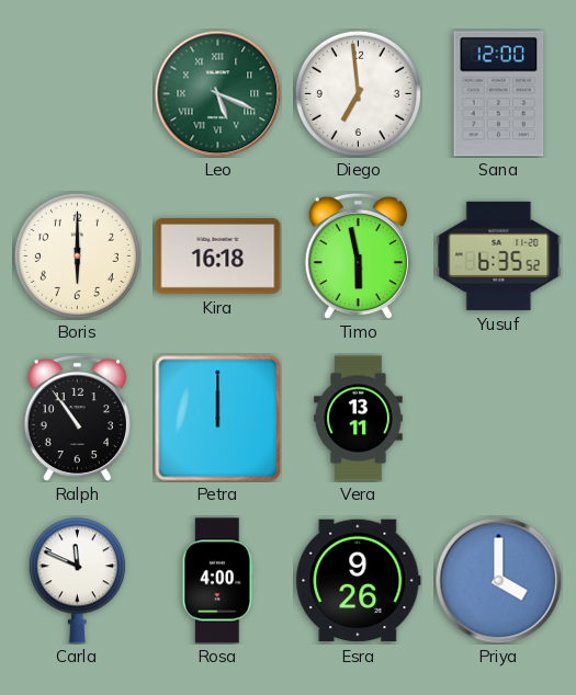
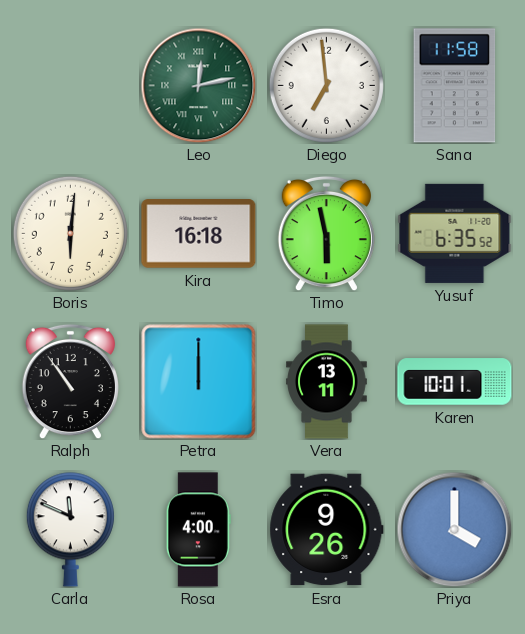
Leo: 5:19 -> 12:13
Sana: 12:00 -> 11:58
Boris: 6:00 -> 6:01
Karen: none -> 10:01
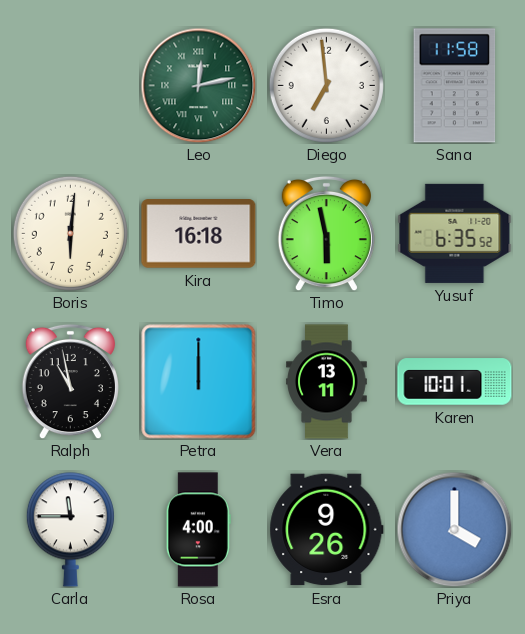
Ralph: 10:54 -> 10:58
Carla: 11:49 -> 11:45
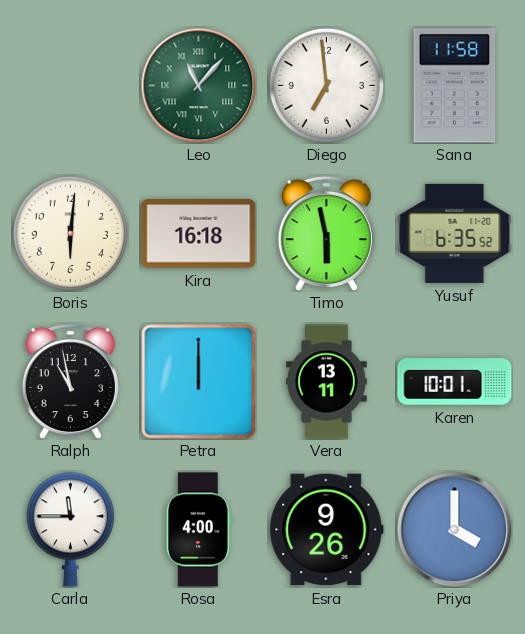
Leo: 12:13 -> 11:07
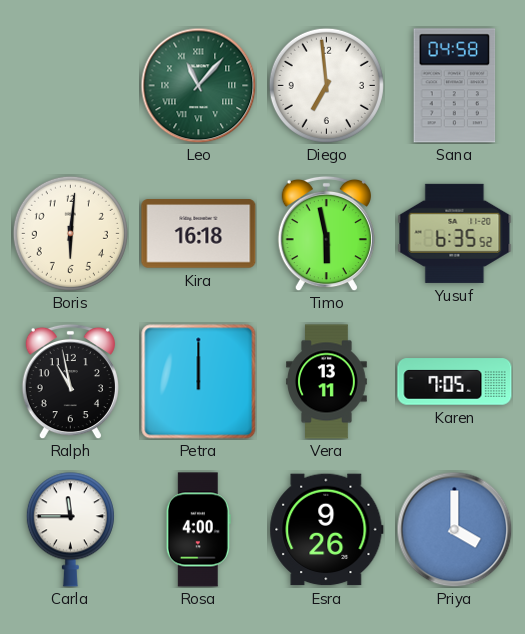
Sana: 11:58 -> 04:58
Karen: 10:01 -> 7:05
